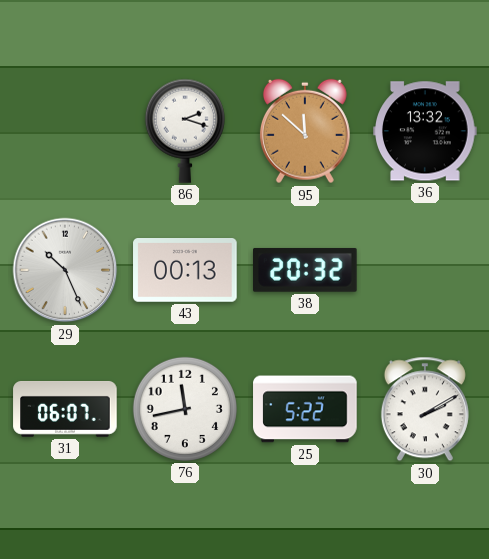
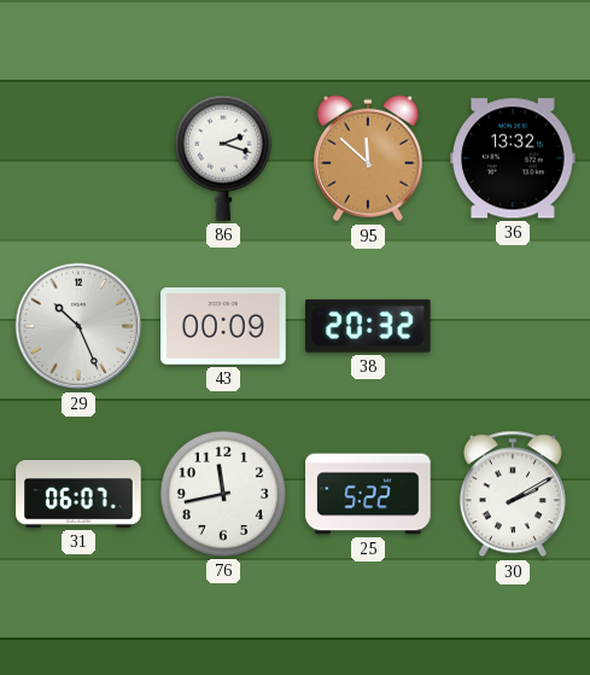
43: 00:13 -> 00:09
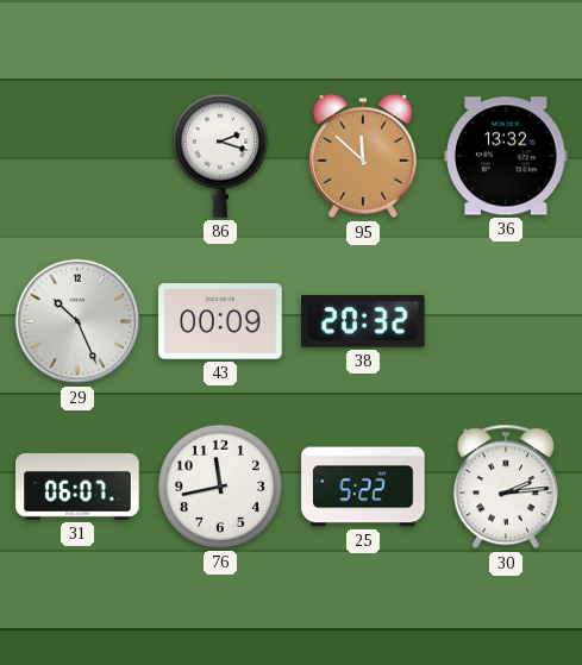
30: 2:10 -> 2:14
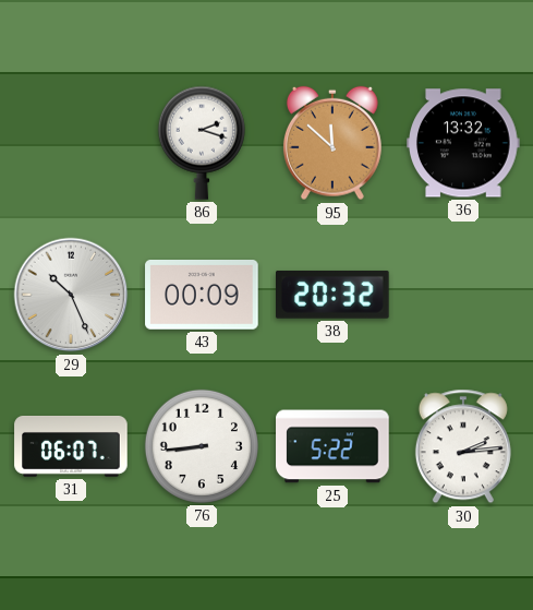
76: 11:43 -> 8:44
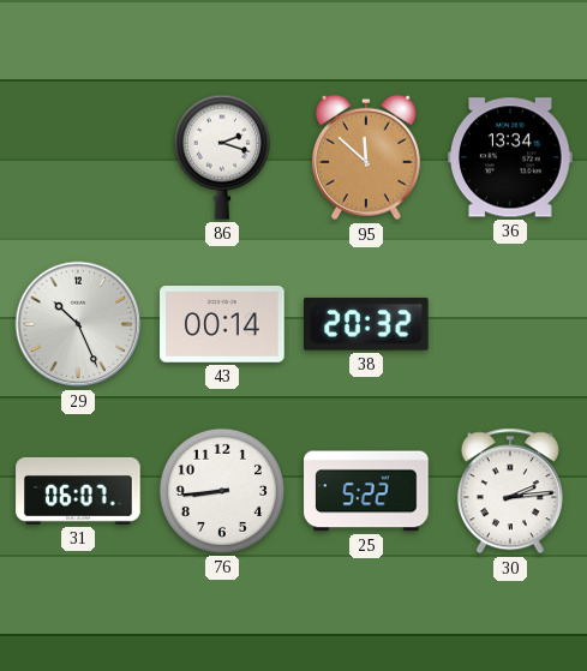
36: 13:32 -> 13:34
43: 00:09 -> 00:14
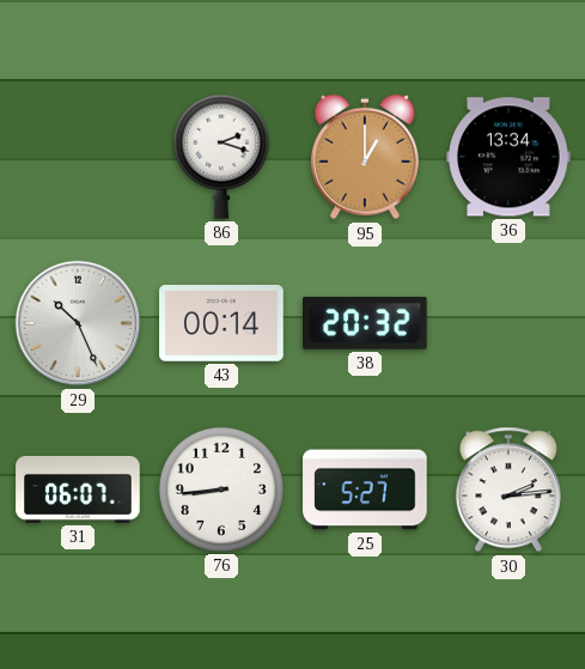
95: 11:52 -> 1:00
25: 5:22 -> 5:27
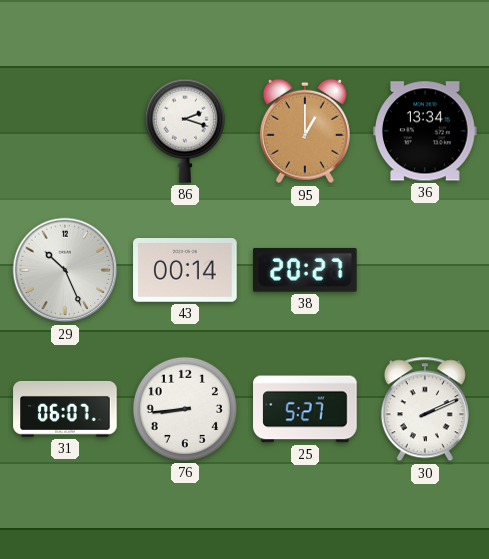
38: 20:32 -> 20:27
30: 2:14 -> 2:11
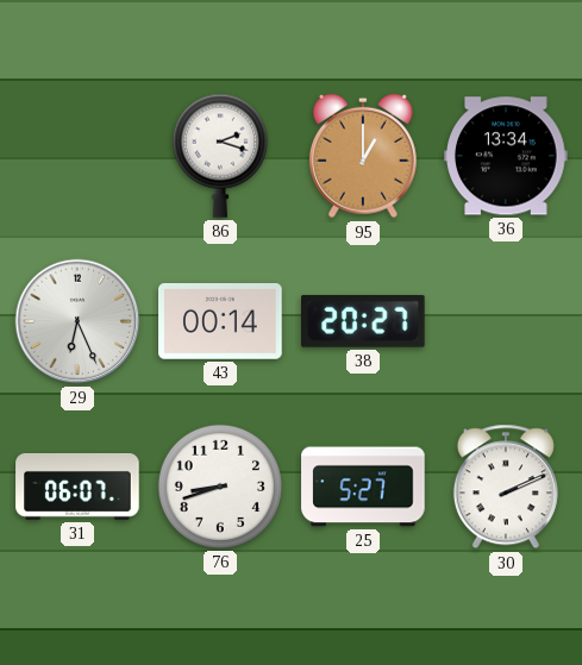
29: 10:26 -> 6:26
76: 8:44 -> 8:42
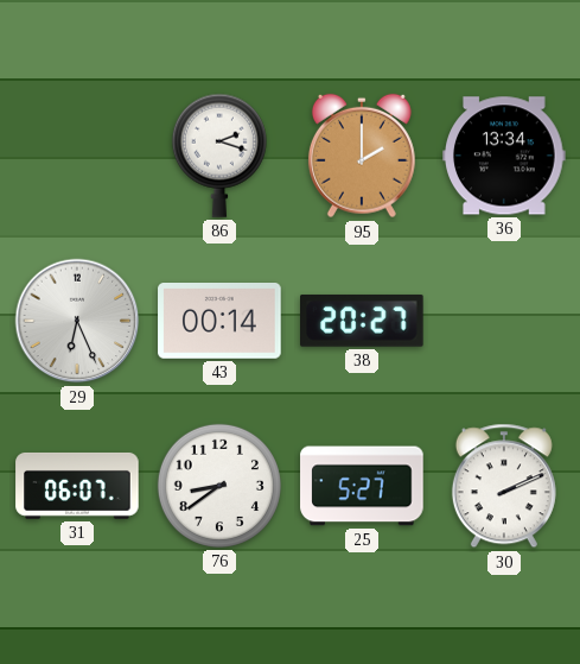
95: 1:00 -> 2:00
76: 8:42 -> 8:39
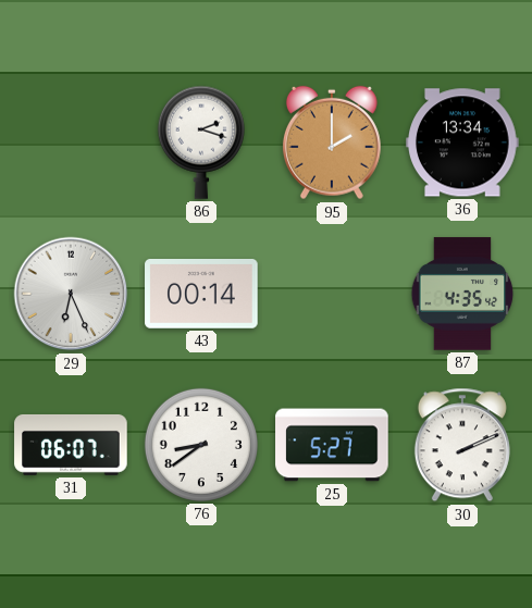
38: 20:27 -> none
87: none -> 4:35
